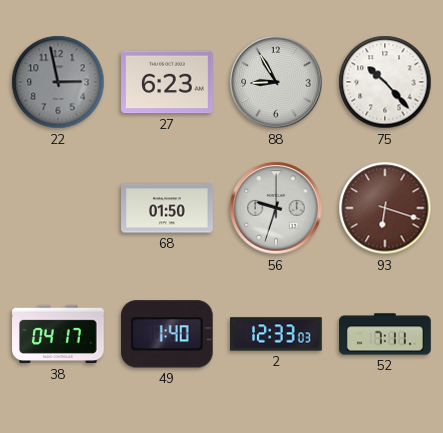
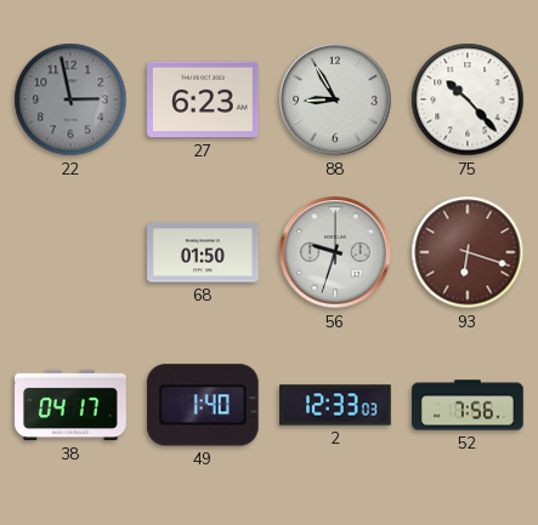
52: 7:11 -> 7:56
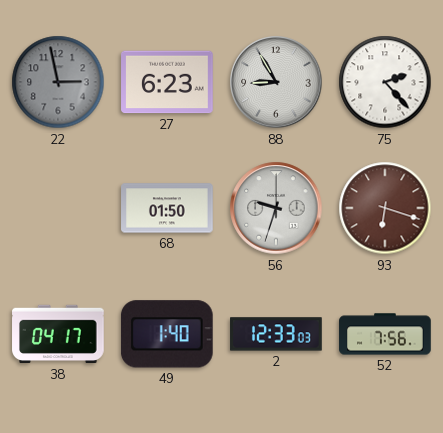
75: 10:23 -> 2:23
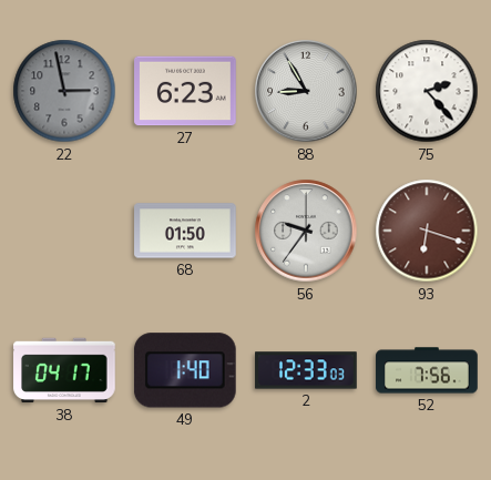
56: 9:33 -> 9:36
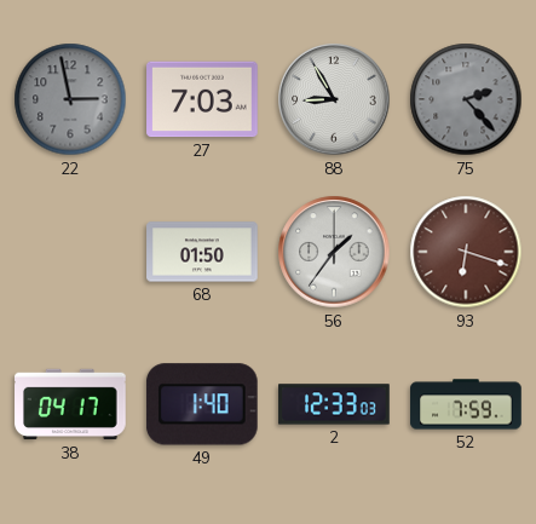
27: 6:23 -> 7:03
75 dial: white -> grey
56: 9:36 -> 1:36
52: 7:56 -> 7:59
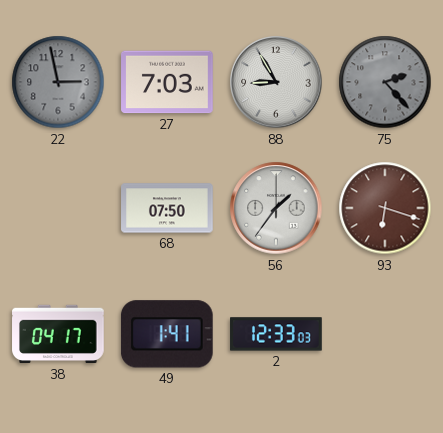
68: 01:50 -> 07:50
49: 1:40 -> 1:41
52: 7:59 -> none
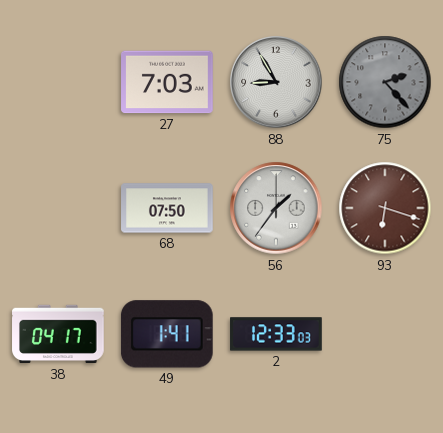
22: 2:58 -> none
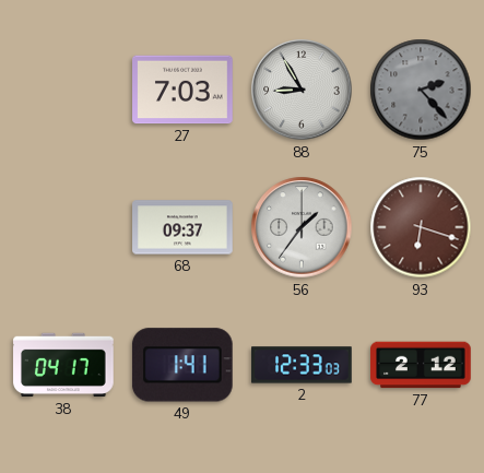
68: 07:50 -> 09:37
77: none -> 2:12
